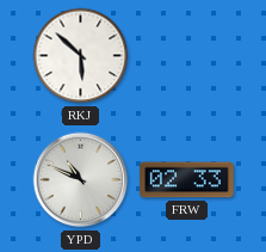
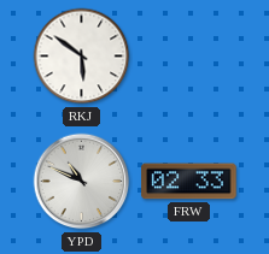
RKJ: 5:52 -> 5:51
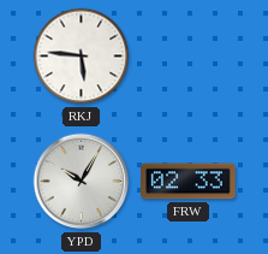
RKJ: 5:51 -> 5:46
YPD: 10:49 -> 10:05
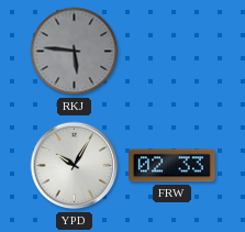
RKJ dial: white -> grey
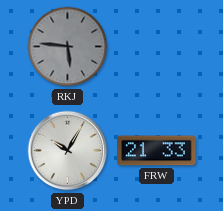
FRW: 02:33 -> 21:33
